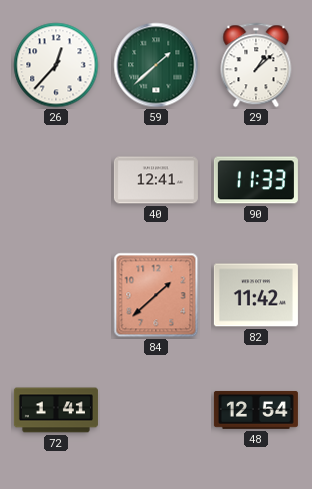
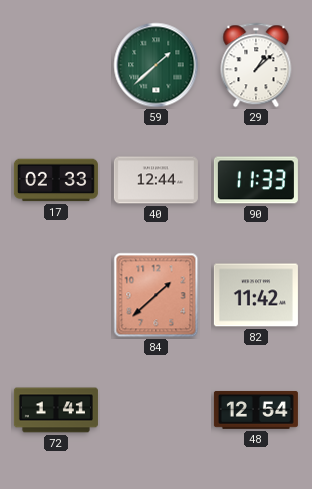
26: 12:37 -> none
17: none -> 02:33
40: 12:41 -> 12:44
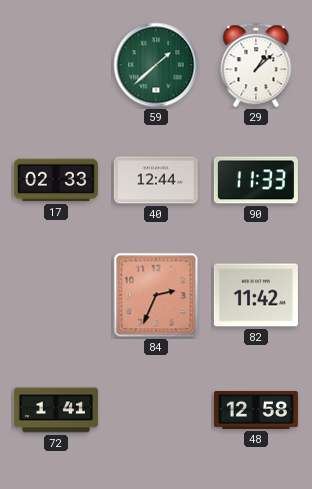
84: 1:38 -> 2:34
48: 12:54 -> 12:58
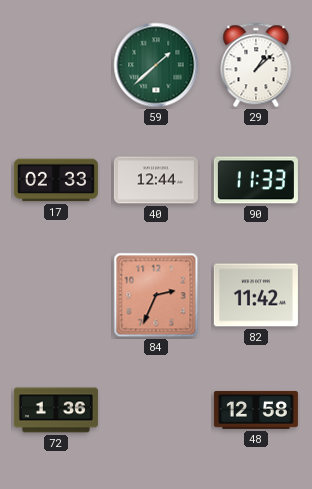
72: 1:41 -> 1:36
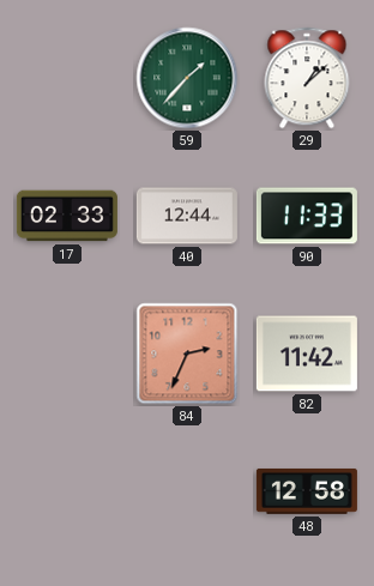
59: 1:38 -> 1:37
72: 1:36 -> none
